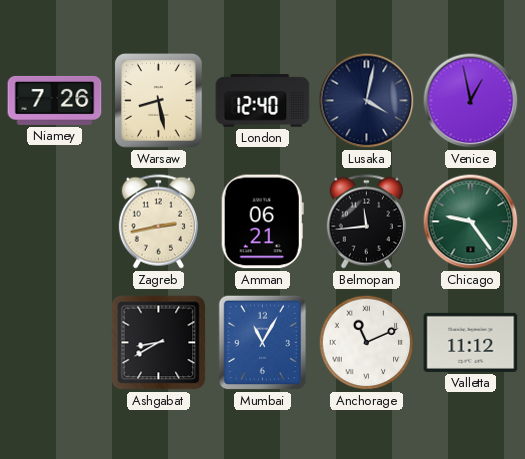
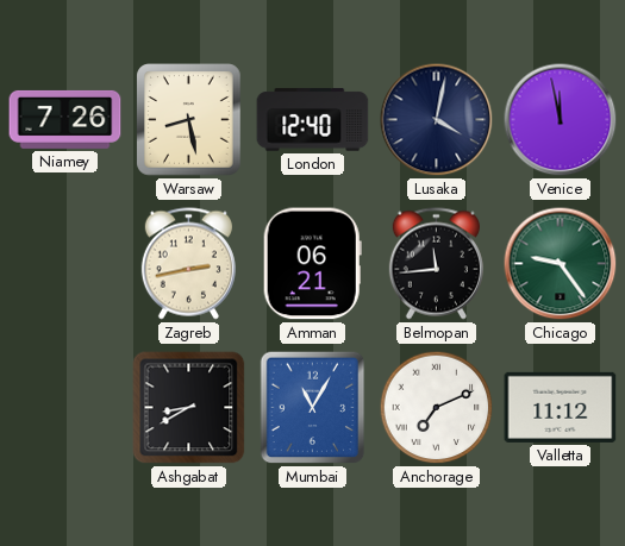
Venice: 12:58 -> 11:58
Anchorage: 11:11 -> 7:11
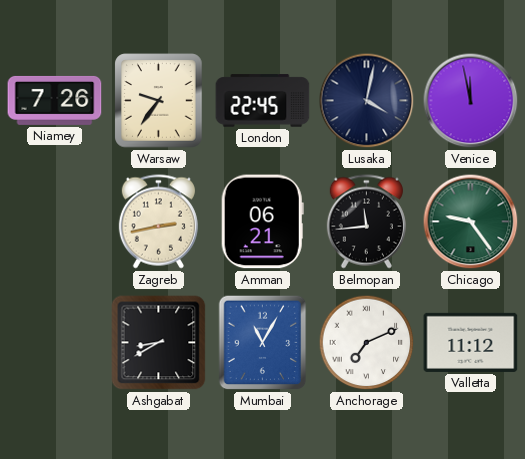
Warsaw: 8:28 -> 9:36
London: 12:40 -> 22:45
